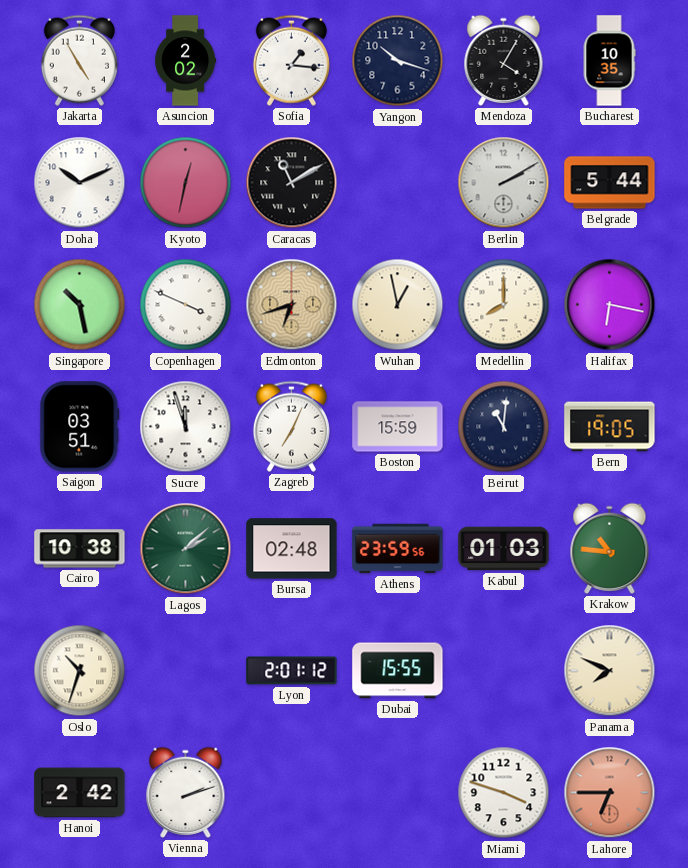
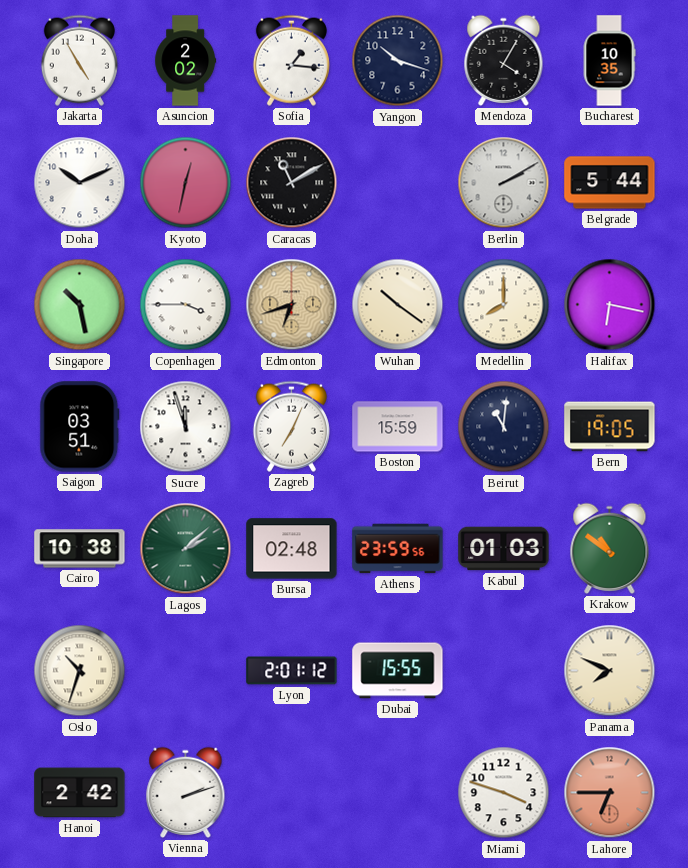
Copenhagen: 3:49 -> 3:45
Wuhan: 12:58 -> 10:21
Krakow: 10:46 -> 10:51
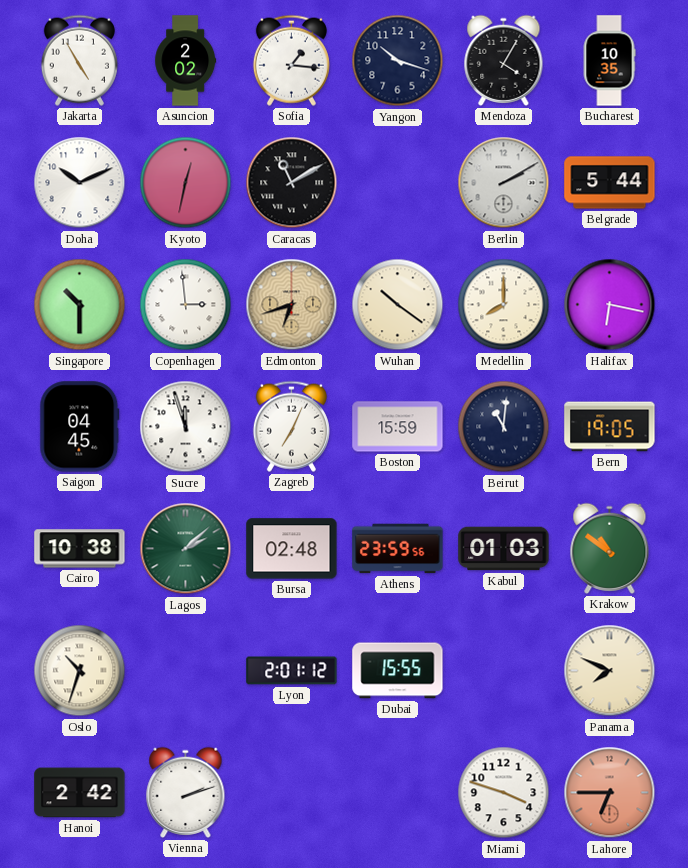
Singapore: 10:28 -> 10:30
Copenhagen: 3:45 -> 2:59
Saigon: 03:51 -> 04:45
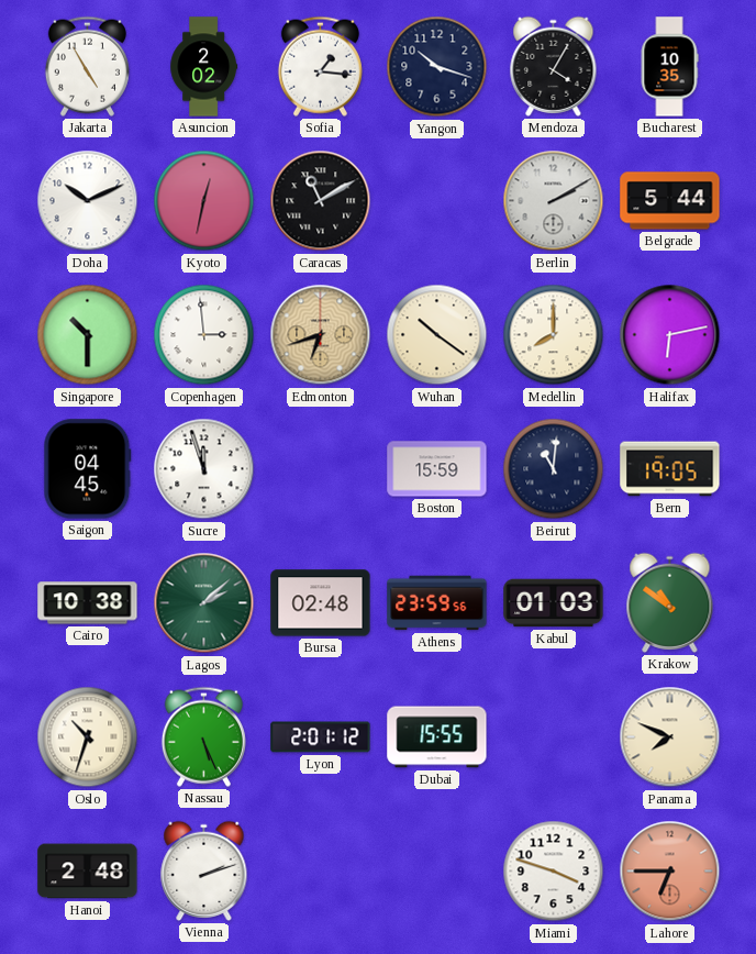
Halifax: 6:17 -> 6:13
Zagreb: 7:04 -> none
Nassau: none -> 5:26
Hanoi: 2:42 -> 2:48
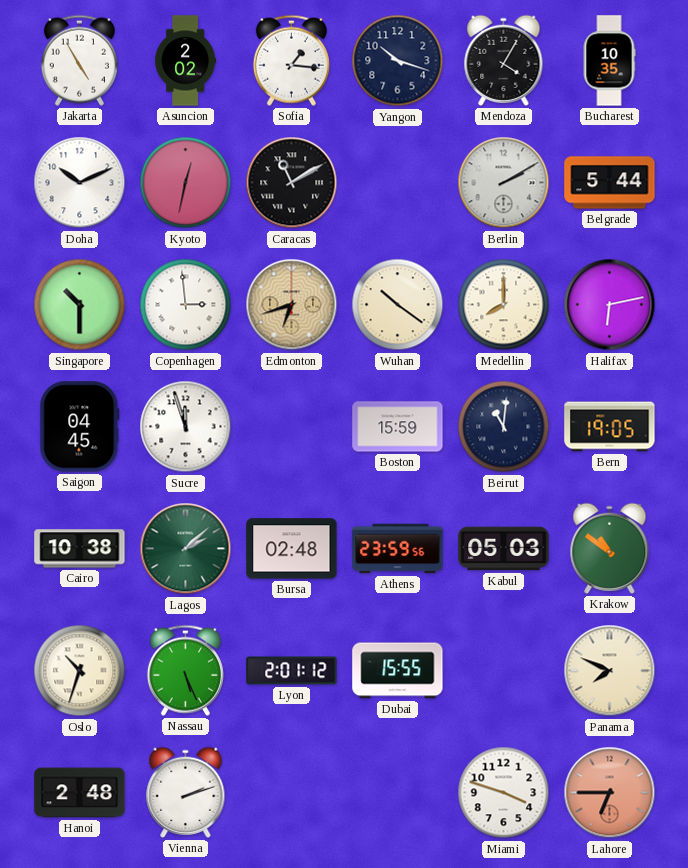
Kabul: 01:03 -> 05:03
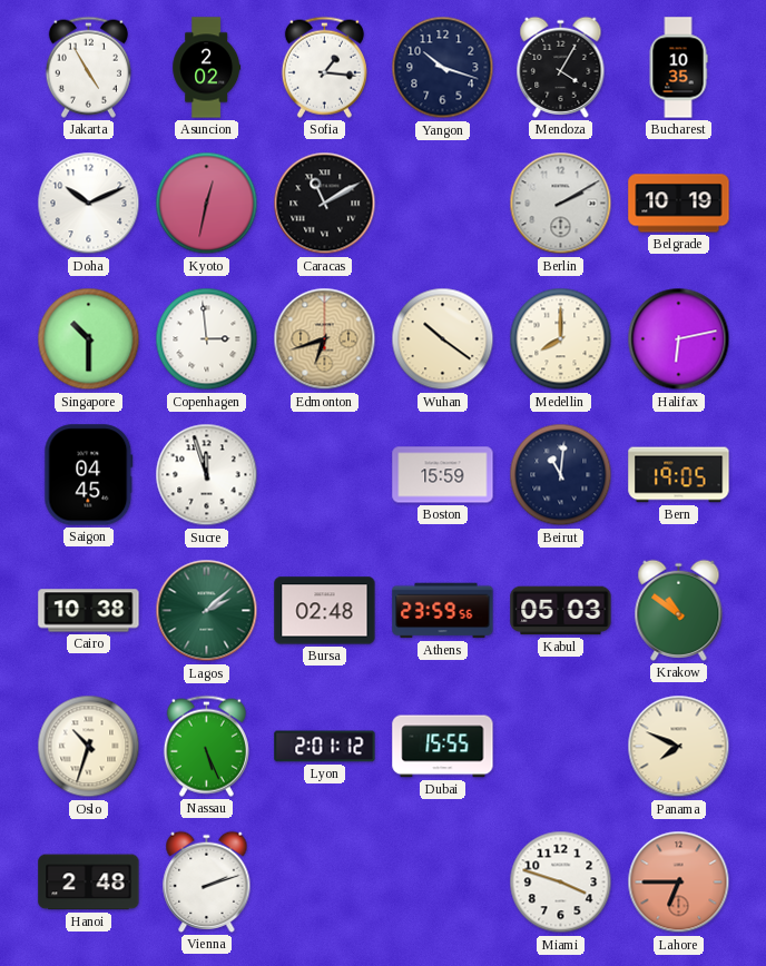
Belgrade: 5:44 -> 10:19
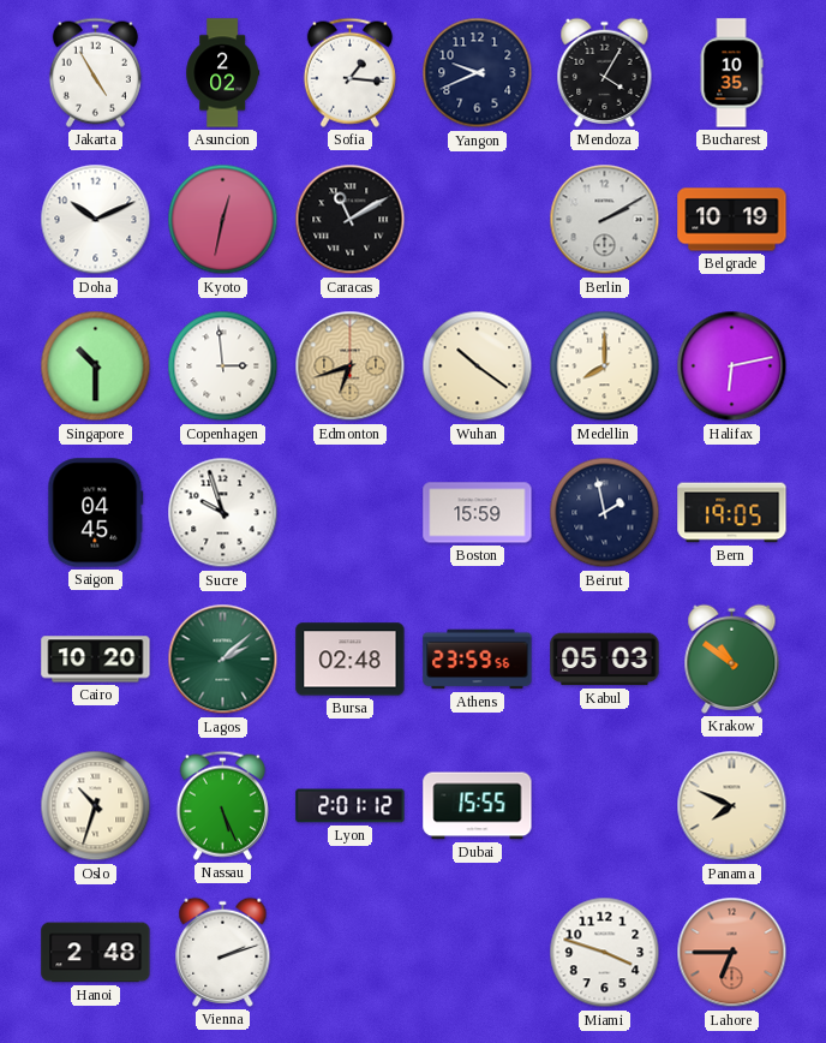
Yangon: 10:18 -> 9:41
Sucre: 11:57 -> 9:57
Beirut: 11:01 -> 1:58
Cairo: 10:38 -> 10:20
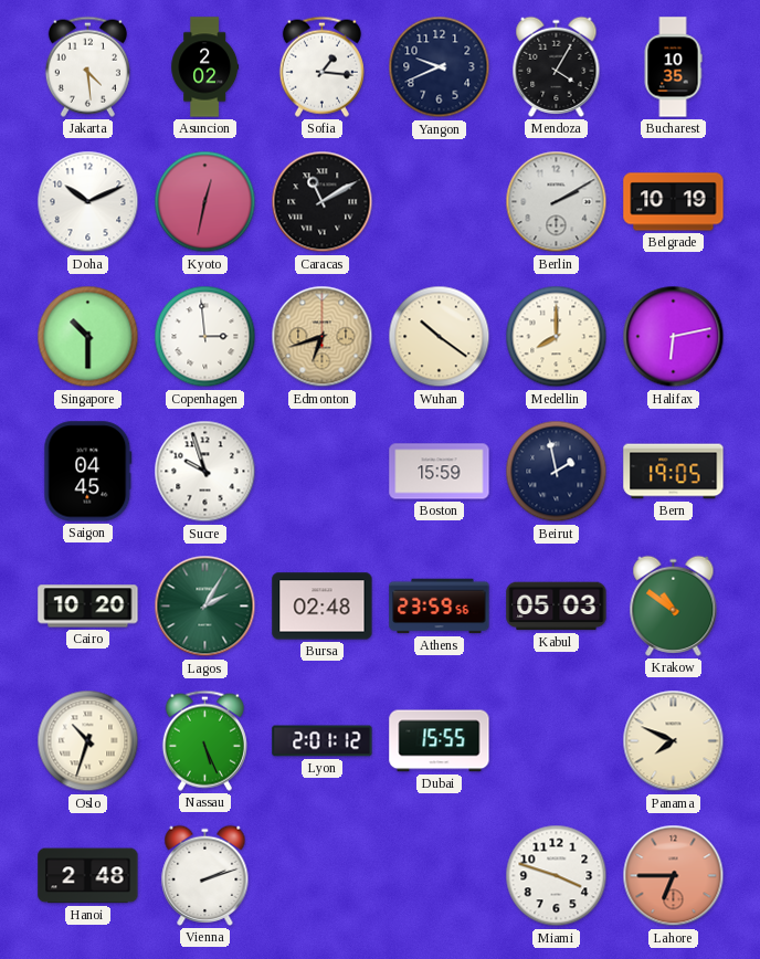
Jakarta: 4:55 -> 4:29
Lagos: 2:08 -> 2:05
